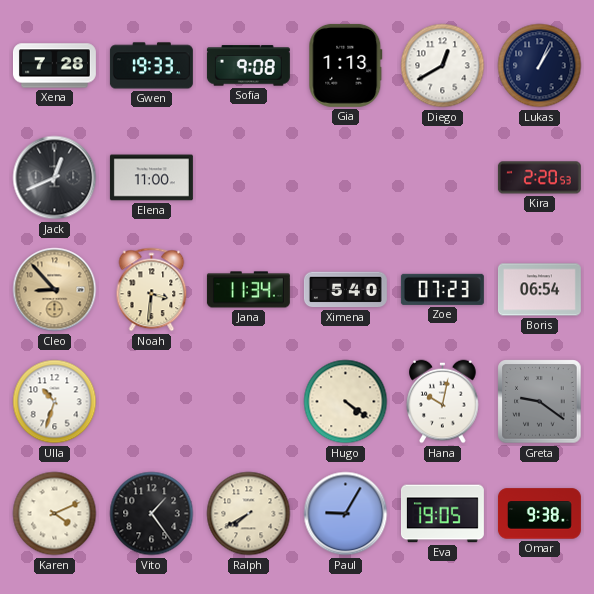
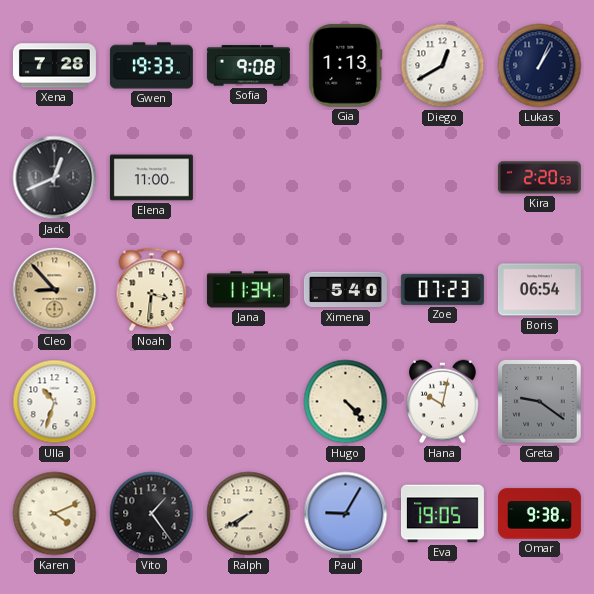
Hugo: 4:21 -> 4:23
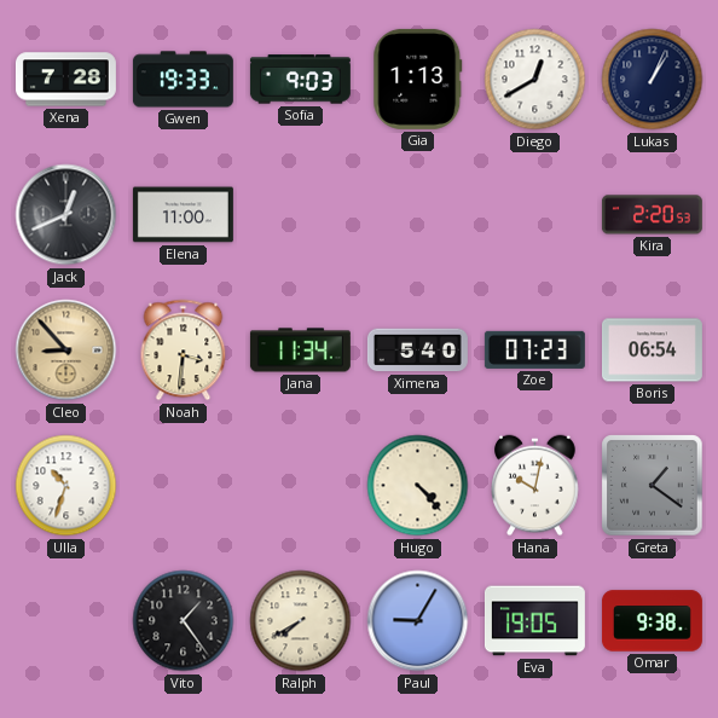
Sofia: 9:08 -> 9:03
Greta: 9:21 -> 1:21
Karen: 4:11 -> none
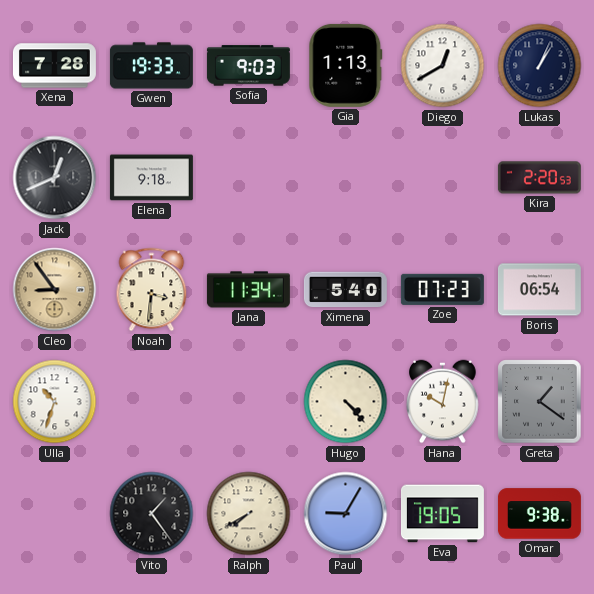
Elena: 11:00 -> 9:18
Cleo: 8:53 -> 8:54
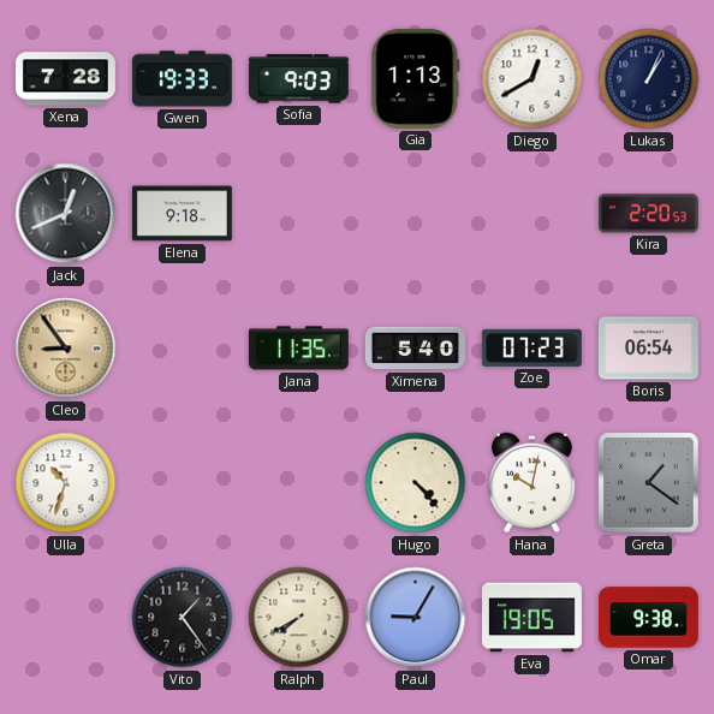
Noah: 3:31 -> none
Jana: 11:34 -> 11:35
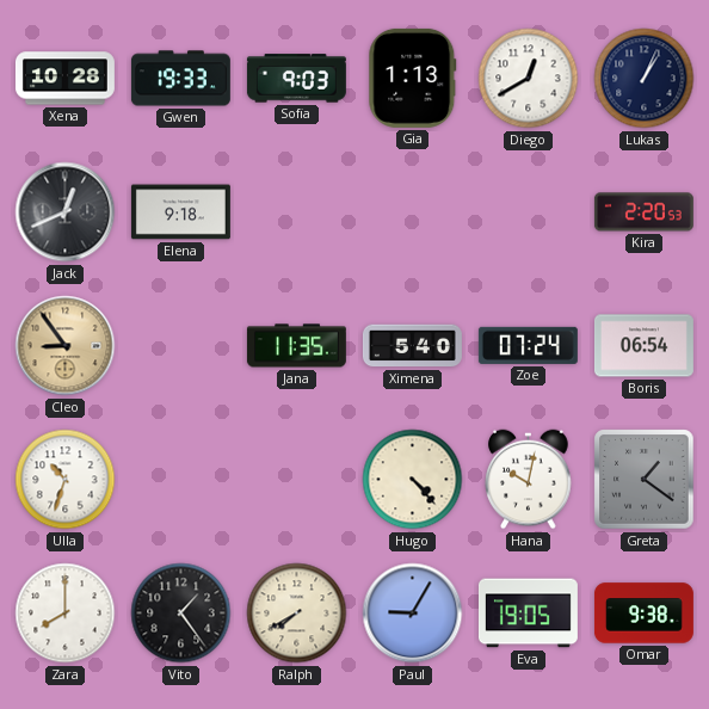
Xena: 7:28 -> 10:28
Zoe: 07:23 -> 07:24
Zara: none -> 8:00
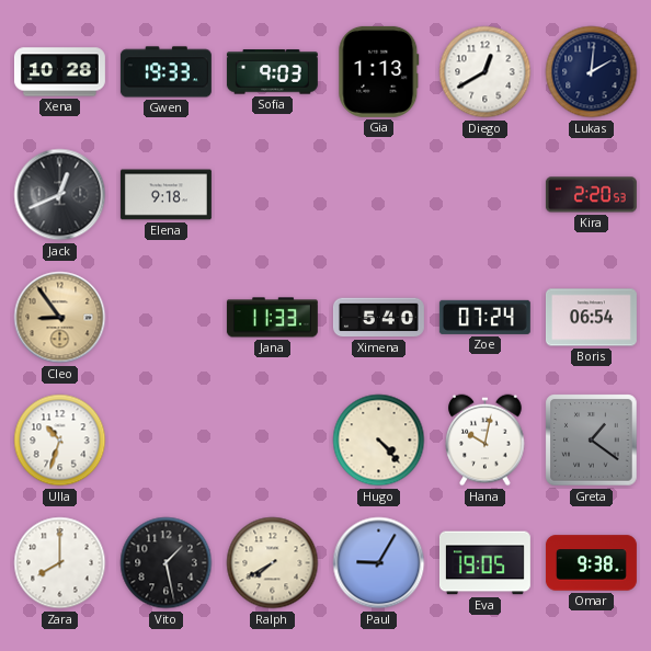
Lukas: 1:04 -> 2:01
Jana: 11:35 -> 11:33
Vito: 1:24 -> 1:28
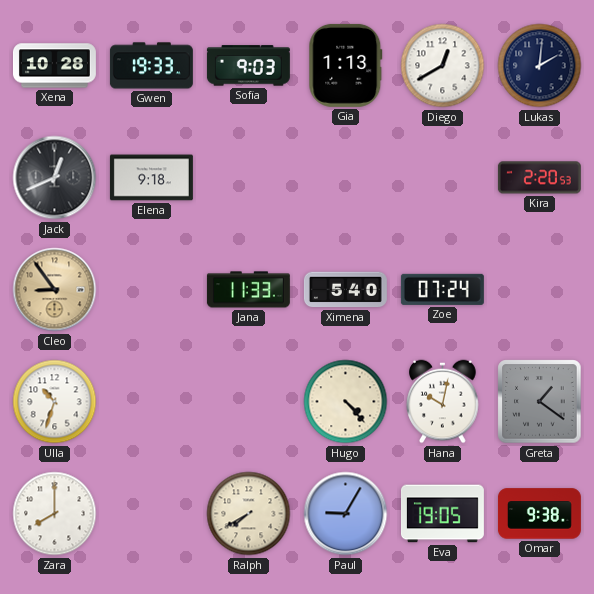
Boris: 06:54 -> none
Vito: 1:28 -> none
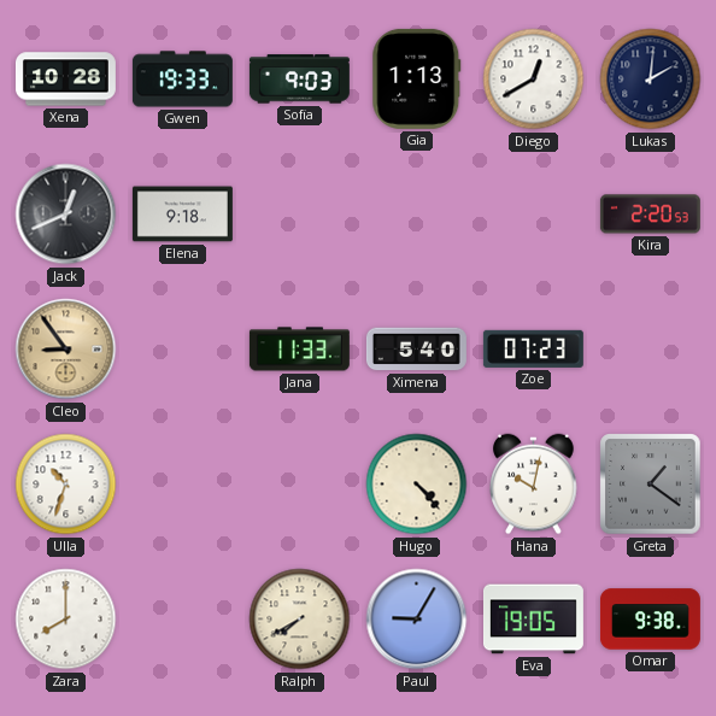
Zoe: 07:24 -> 07:23
